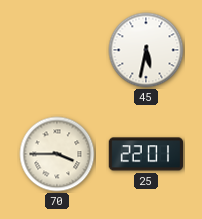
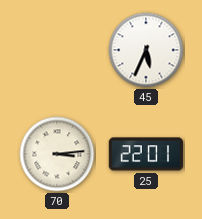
45: 5:32 -> 5:34
70: 3:45 -> 3:14
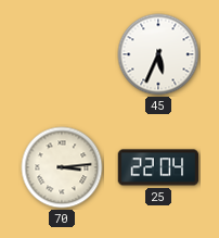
25: 22:01 -> 22:04
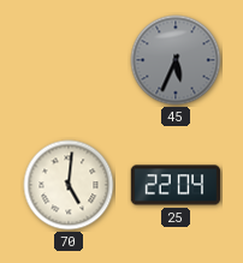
45 dial: white -> grey
70: 3:14 -> 5:01
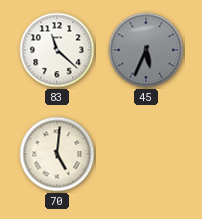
83: none -> 11:22
25: 22:04 -> none
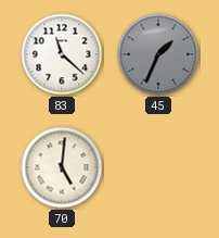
45: 5:34 -> 1:34
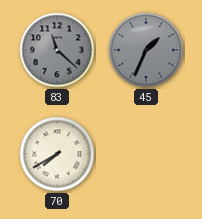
83 dial: white -> grey
70: 5:01 -> 7:40
